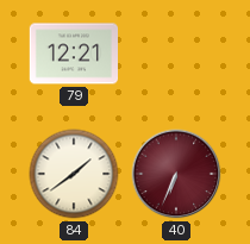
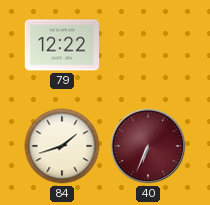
79: 12:21 -> 12:22
84: 1:39 -> 1:42
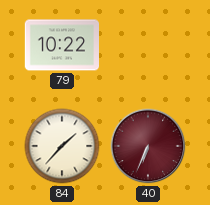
79: 12:22 -> 10:22
84: 1:42 -> 1:37
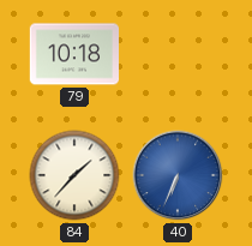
79: 10:22 -> 10:18
40 dial: burgundy -> blue
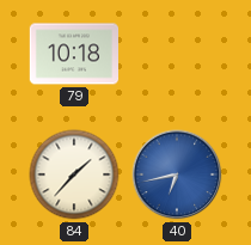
40: 6:34 -> 6:43
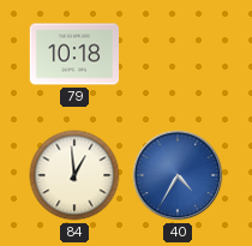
84: 1:37 -> 12:59
40: 6:43 -> 4:35
